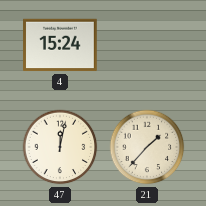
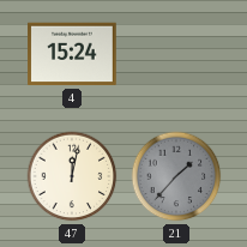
21 dial: cream -> grey
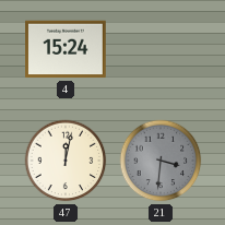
21: 1:37 -> 3:31
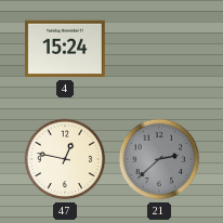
47: 12:02 -> 12:47
21: 3:31 -> 2:38
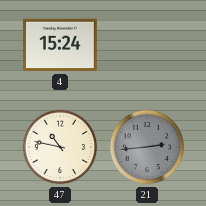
47: 12:47 -> 10:47
21: 2:38 -> 2:44
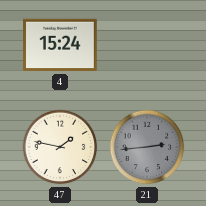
47: 10:47 -> 1:47
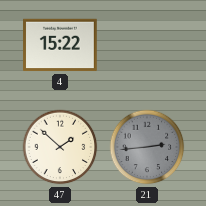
4: 15:24 -> 15:22
47: 1:47 -> 1:52
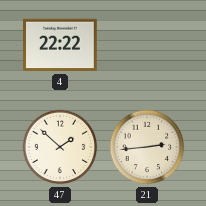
4: 15:22 -> 22:22
21 dial: grey -> cream
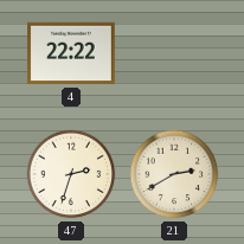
47: 1:52 -> 2:33
21: 2:44 -> 2:40
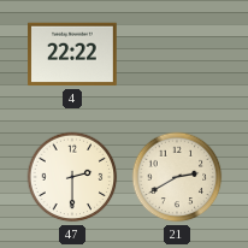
47: 2:33 -> 2:30
